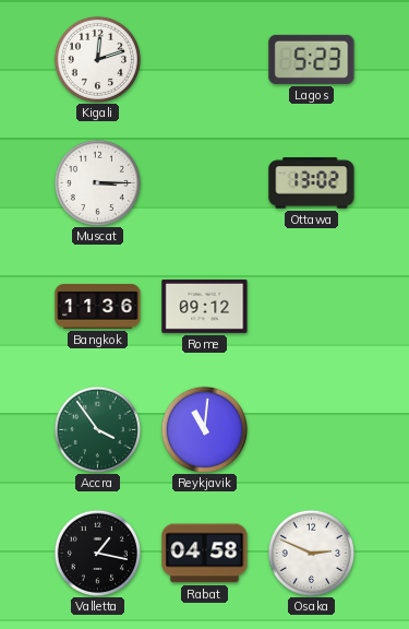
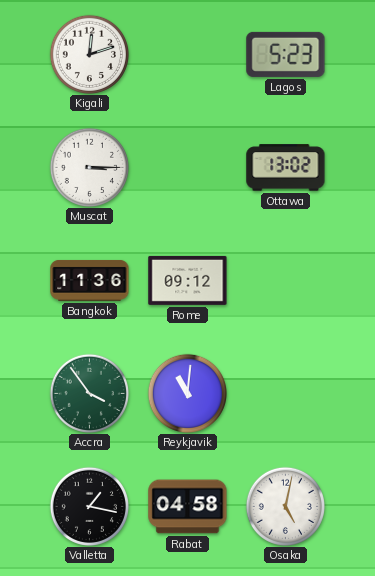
Osaka: 2:49 -> 5:02
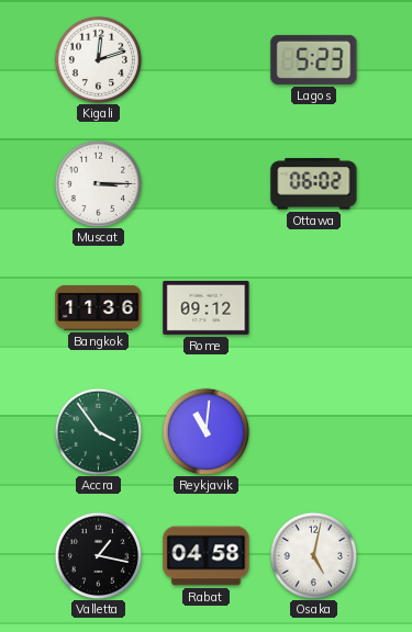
Ottawa: 13:02 -> 06:02
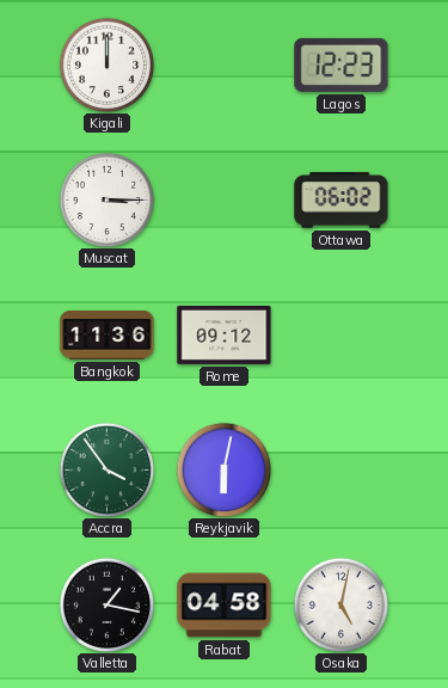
Kigali: 12:12 -> 12:00
Lagos: 5:23 -> 12:23
Reykjavik: 11:01 -> 6:02
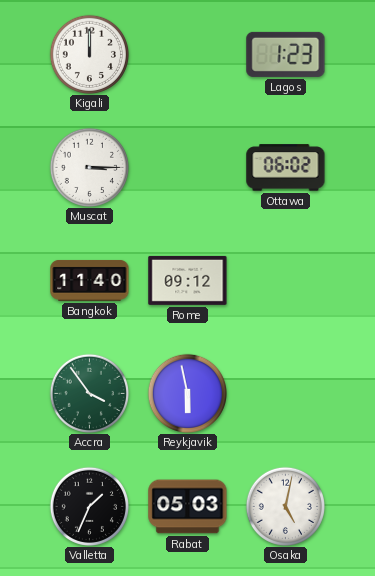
Lagos: 12:23 -> 1:23
Bangkok: 11:36 -> 11:40
Reykjavik: 6:02 -> 5:58
Valletta: 1:17 -> 1:34
Rabat: 04:58 -> 05:03
